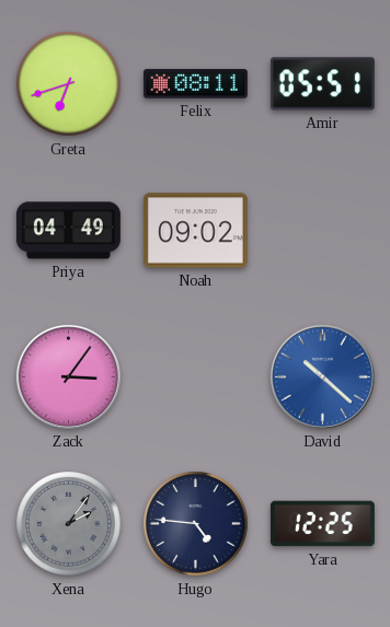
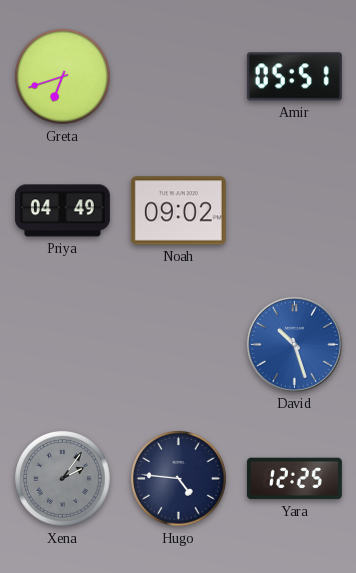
Felix: 08:11 -> none
Zack: 3:06 -> none
David: 10:22 -> 10:27
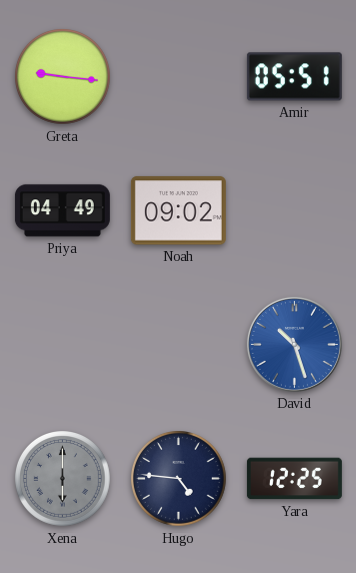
Greta: 6:42 -> 9:16
Xena: 2:06 -> 6:00
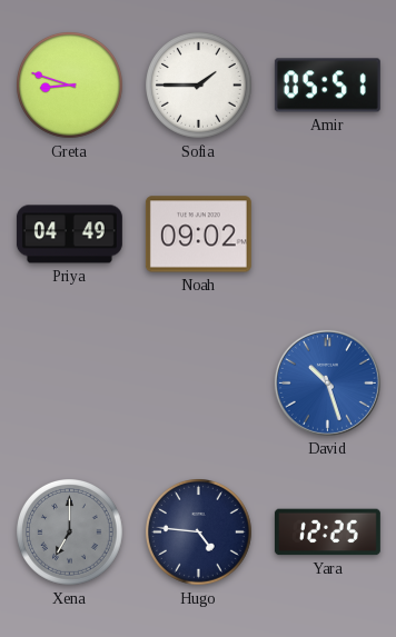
Greta: 9:16 -> 8:48
Sofia: none -> 1:45
Xena: 6:00 -> 7:00
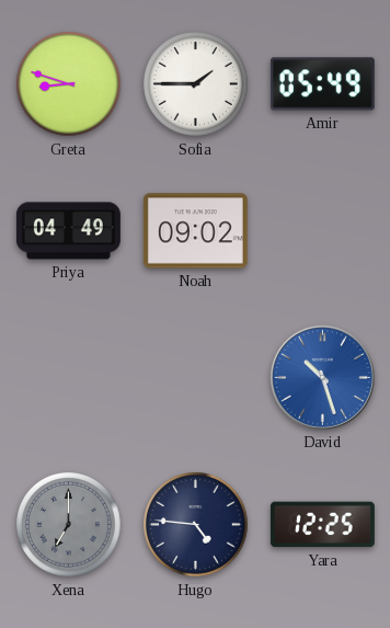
Amir: 05:51 -> 05:49
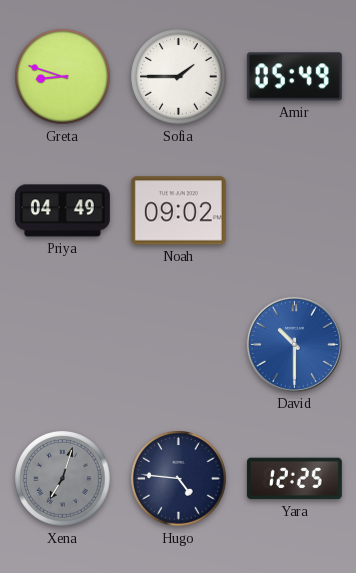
David: 10:27 -> 10:30
Xena: 7:00 -> 7:03
